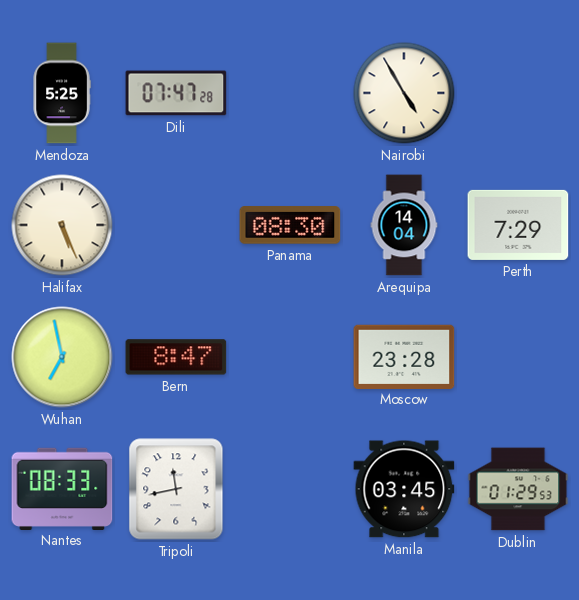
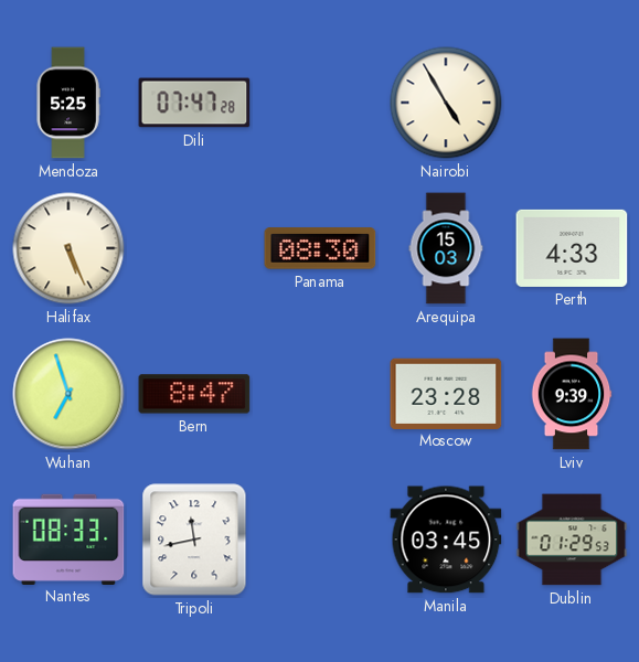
Arequipa: 14:04 -> 15:03
Perth: 7:29 -> 4:33
Wuhan: 6:58 -> 6:57
Lviv: none -> 9:39
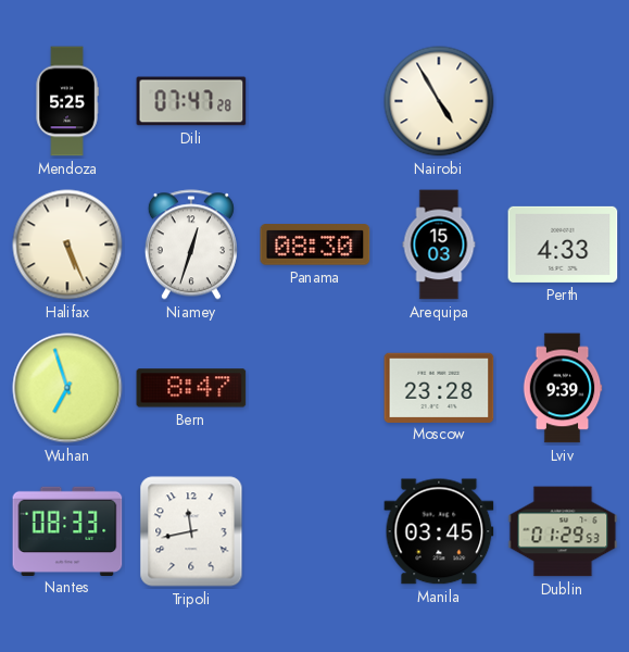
Niamey: none -> 12:33
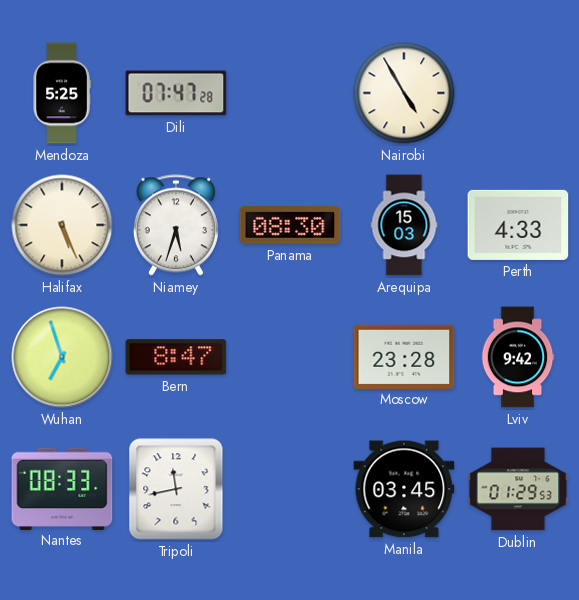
Niamey: 12:33 -> 5:33
Lviv: 9:39 -> 9:42
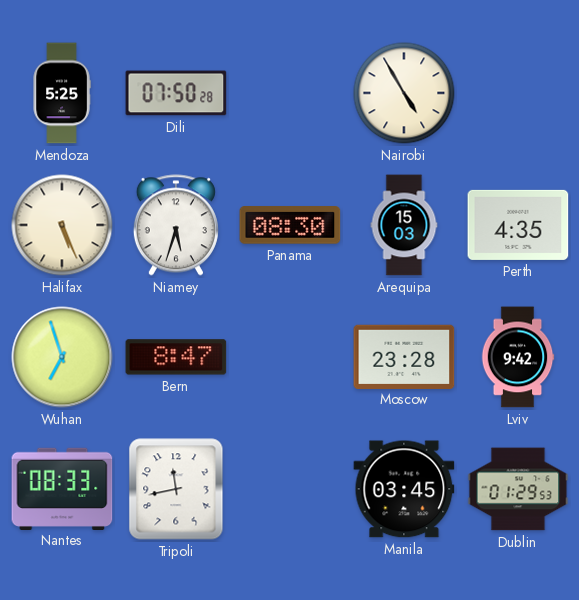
Dili: 07:47 -> 07:50
Perth: 4:33 -> 4:35
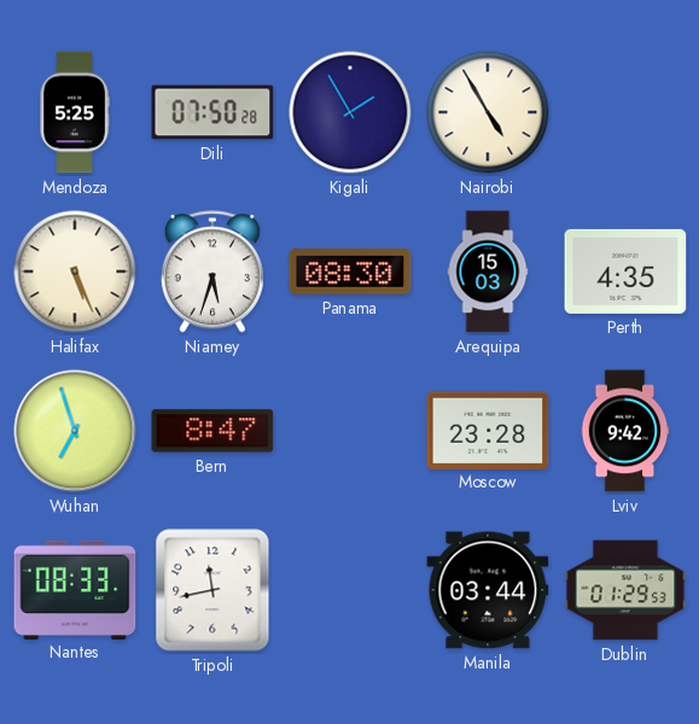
Kigali: none -> 1:55
Manila: 03:45 -> 03:44
